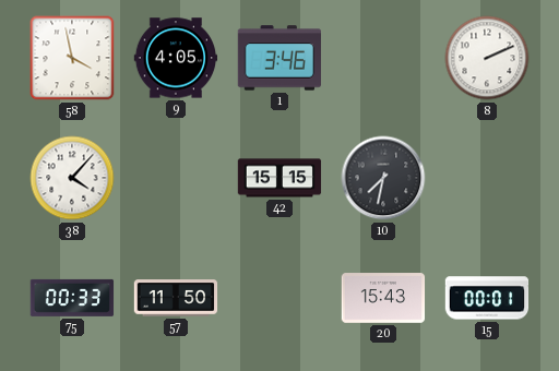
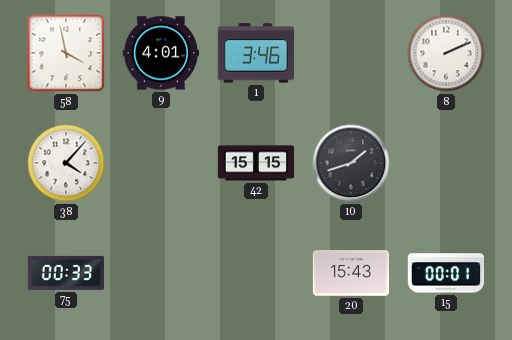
9: 4:05 -> 4:01
10: 7:32 -> 1:42
57: 11:50 -> none
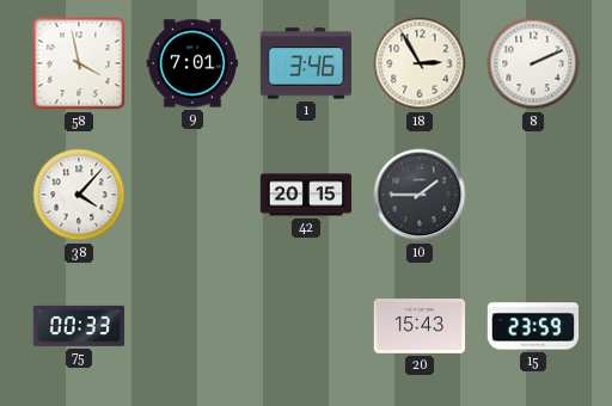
9: 4:01 -> 7:01
18: none -> 2:55
42: 15:15 -> 20:15
10: 1:42 -> 1:45
15: 00:01 -> 23:59
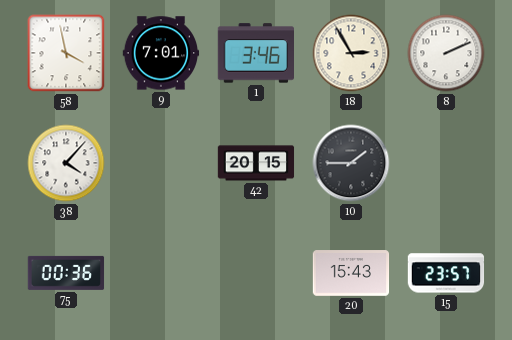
75: 00:33 -> 00:36
15: 23:59 -> 23:57
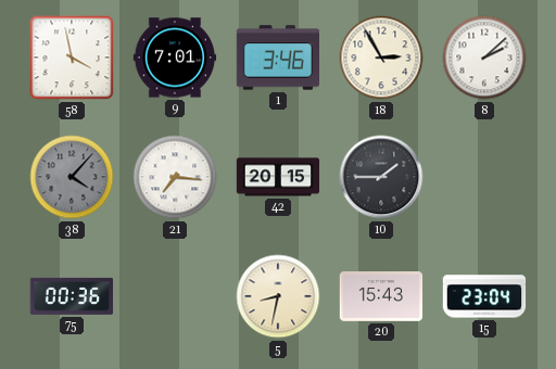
8: 2:11 -> 2:08
38 dial: white -> grey
21: none -> 7:16
5: none -> 8:32
15: 23:57 -> 23:04
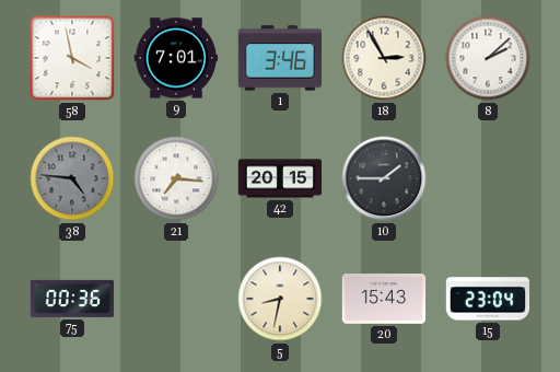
38: 4:07 -> 4:46
